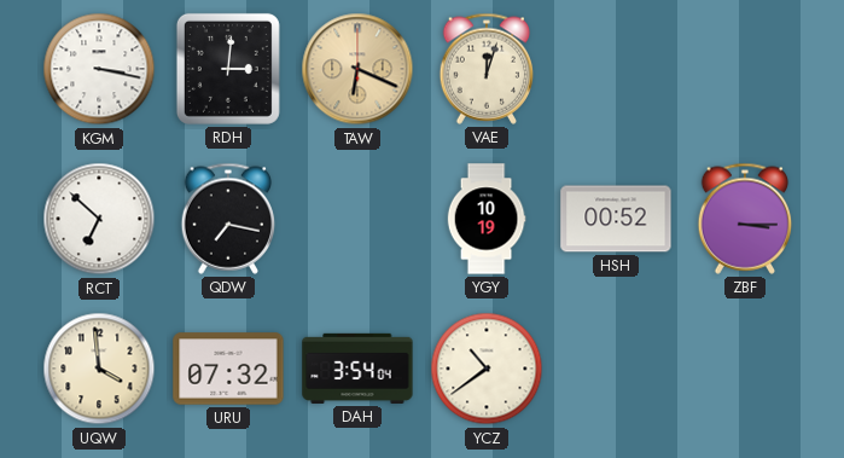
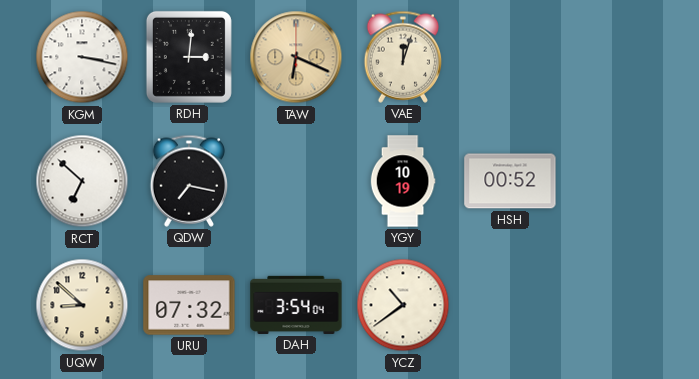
ZBF: 3:15 -> none
UQW: 3:59 -> 8:52
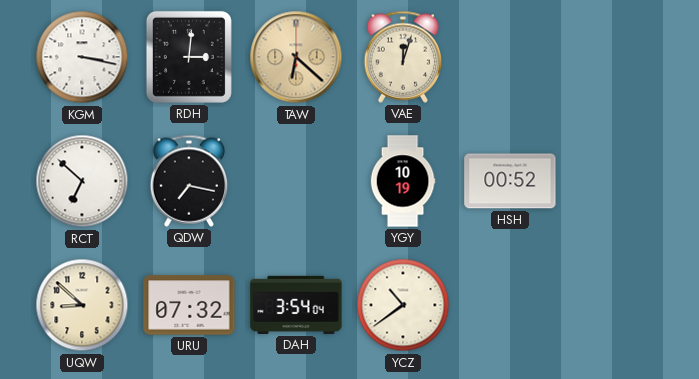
TAW: 6:19 -> 6:22
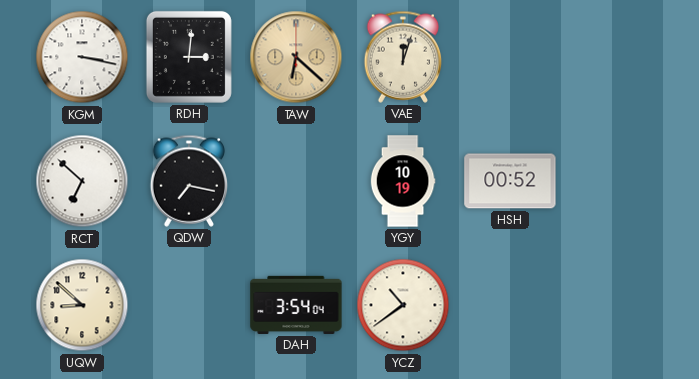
URU: 07:32 -> none
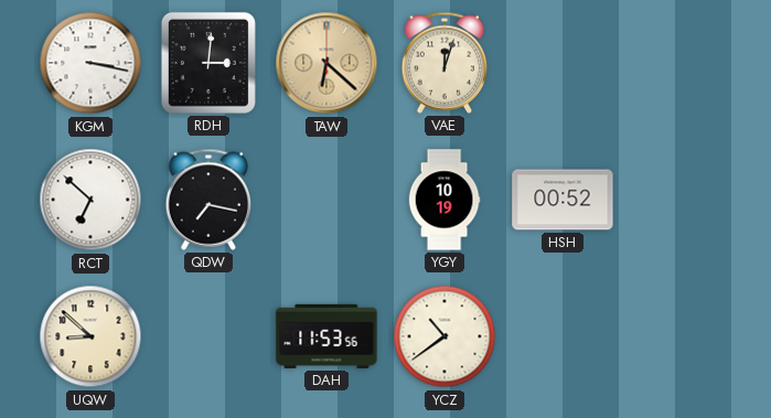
DAH: 3:54 -> 11:53
